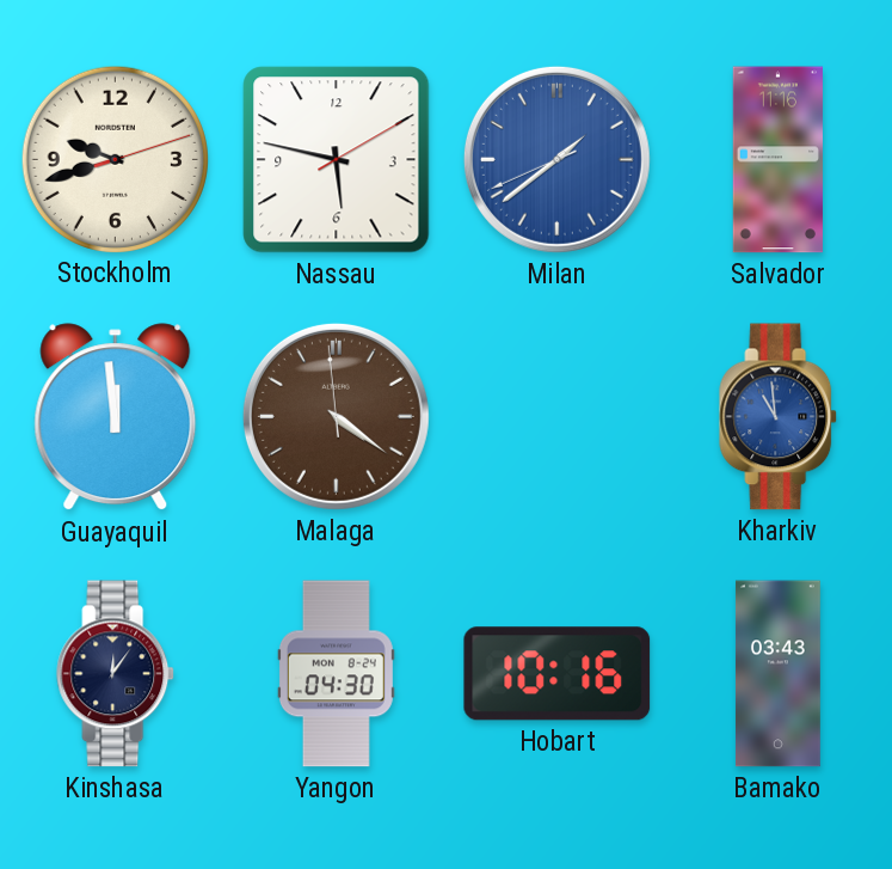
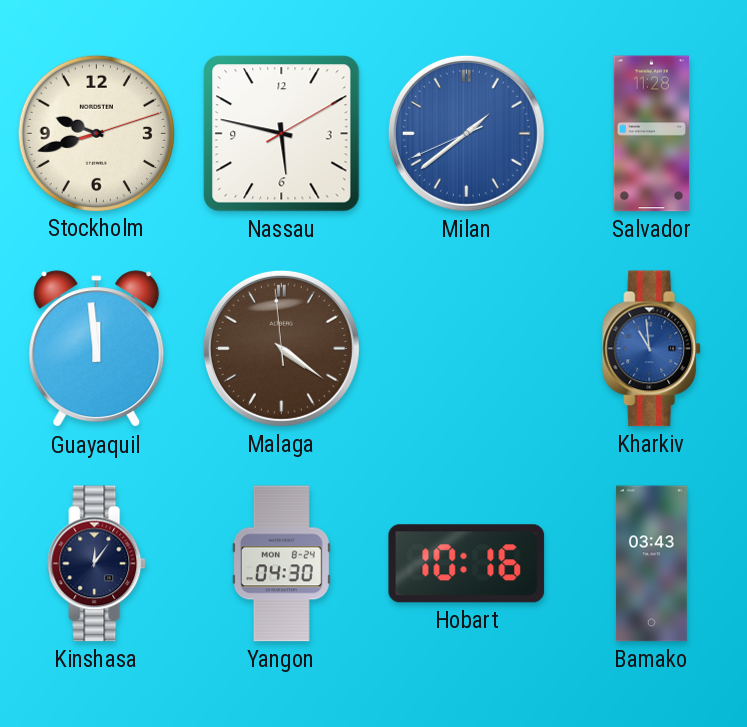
Salvador: 11:16 -> 11:28
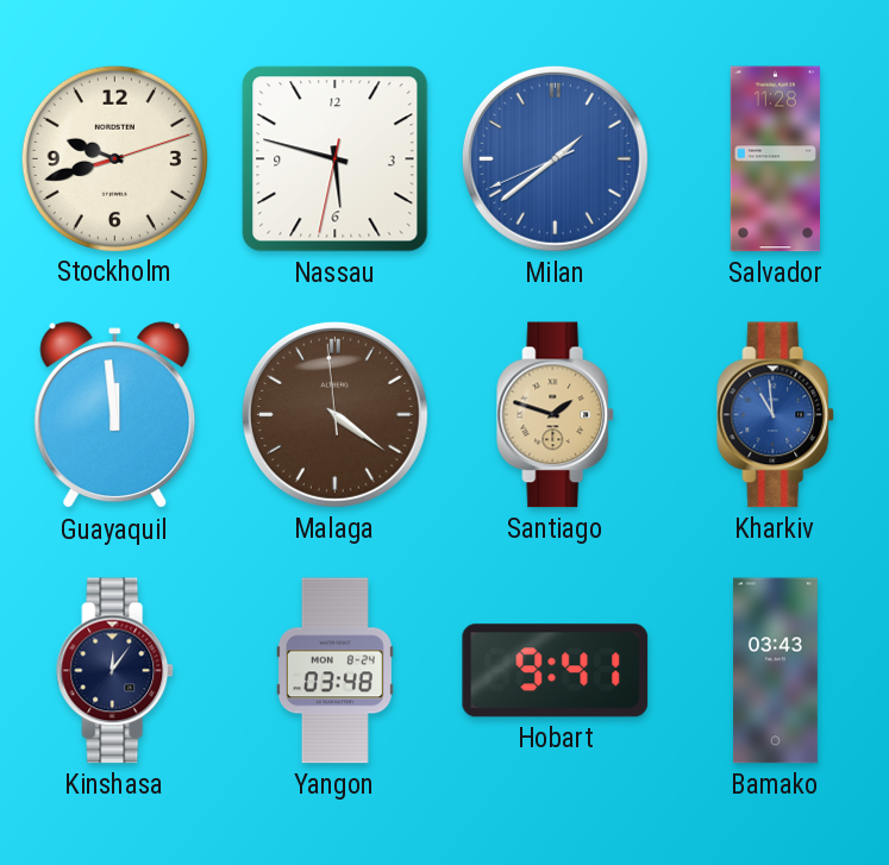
Nassau: 5:47:10 -> 5:47:32
Santiago: none -> 1:48
Yangon: 04:30 -> 03:48
Hobart: 10:16 -> 9:41
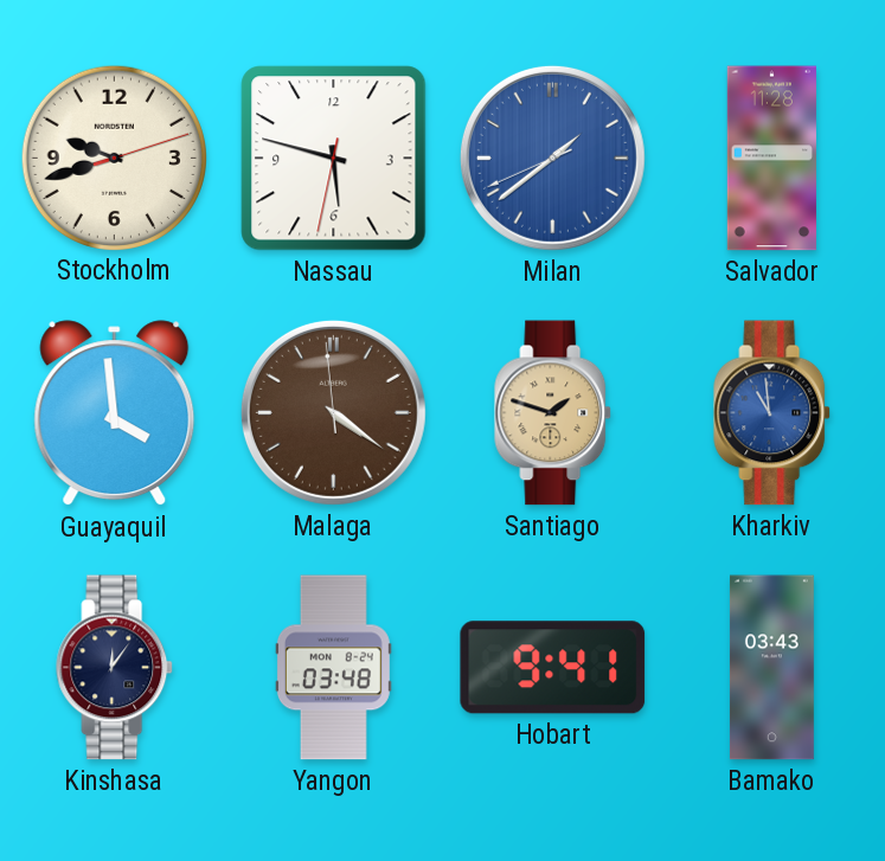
Guayaquil: 11:59 -> 3:59
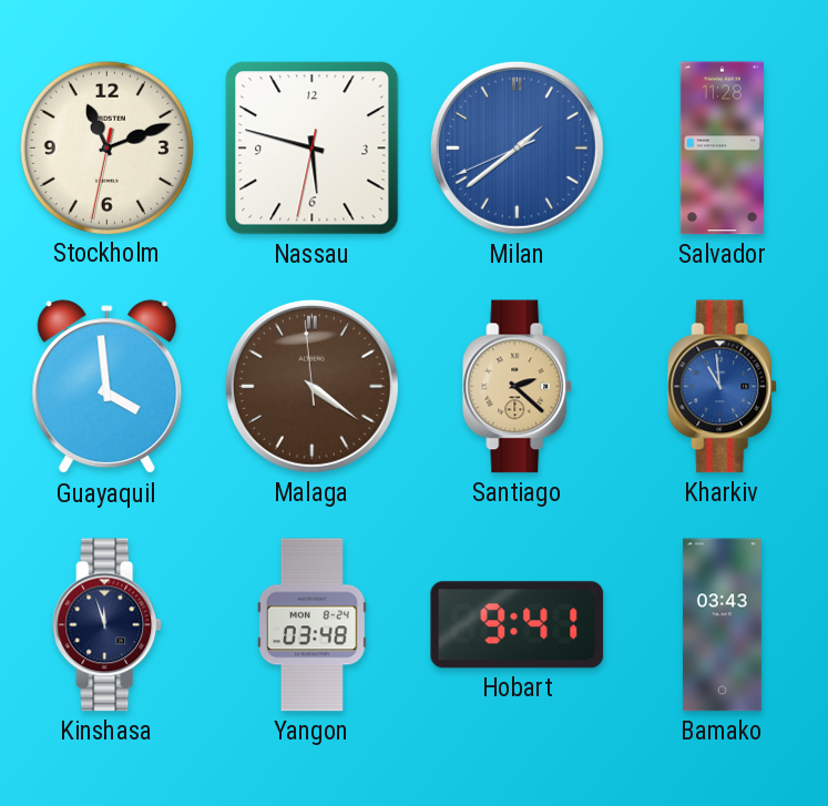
Stockholm: 9:42 -> 11:11
Santiago: 1:48 -> 2:22
Kinshasa: 12:06 -> 11:57
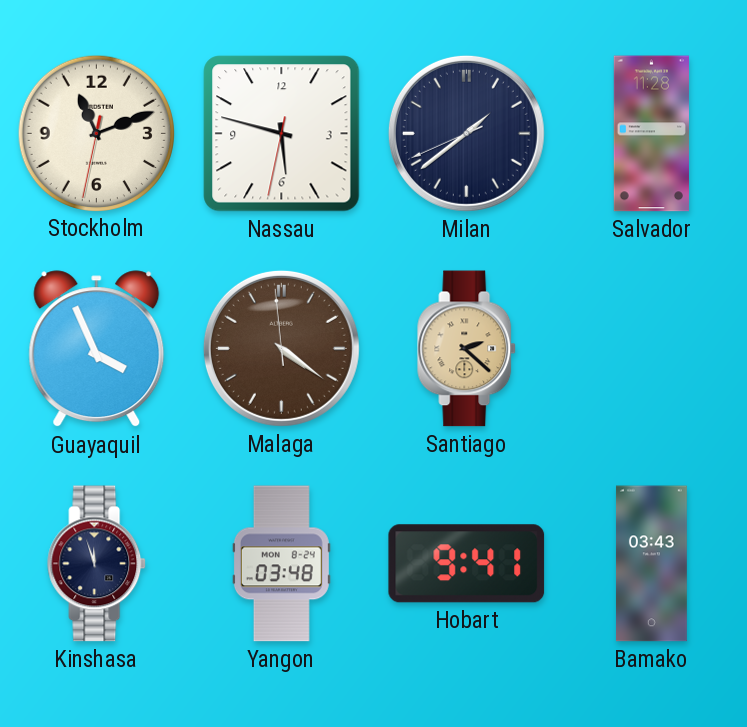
Milan dial: blue -> navy
Guayaquil: 3:59 -> 3:56
Kharkiv: 10:59 -> none
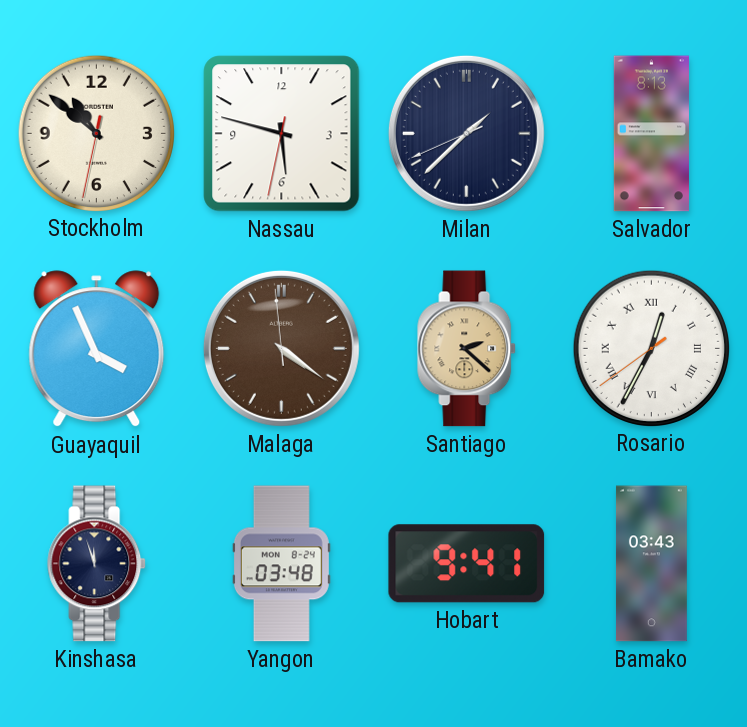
Stockholm: 11:11 -> 10:51
Milan: 1:38 -> 1:37
Salvador: 11:28 -> 8:13
Rosario: none -> 12:34
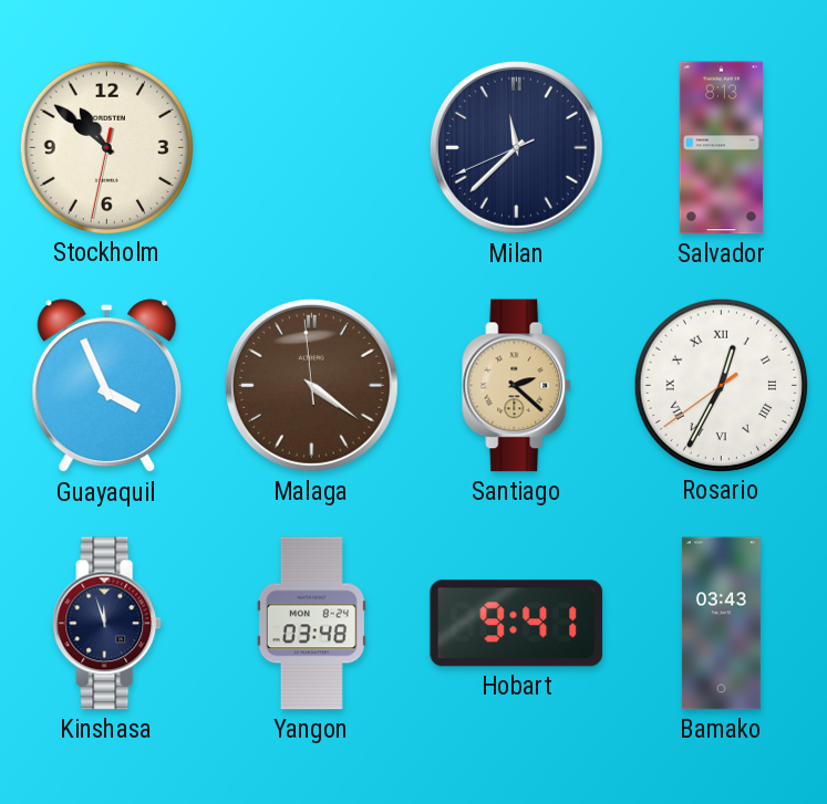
Nassau: 5:47 -> none
Milan: 1:37 -> 11:37
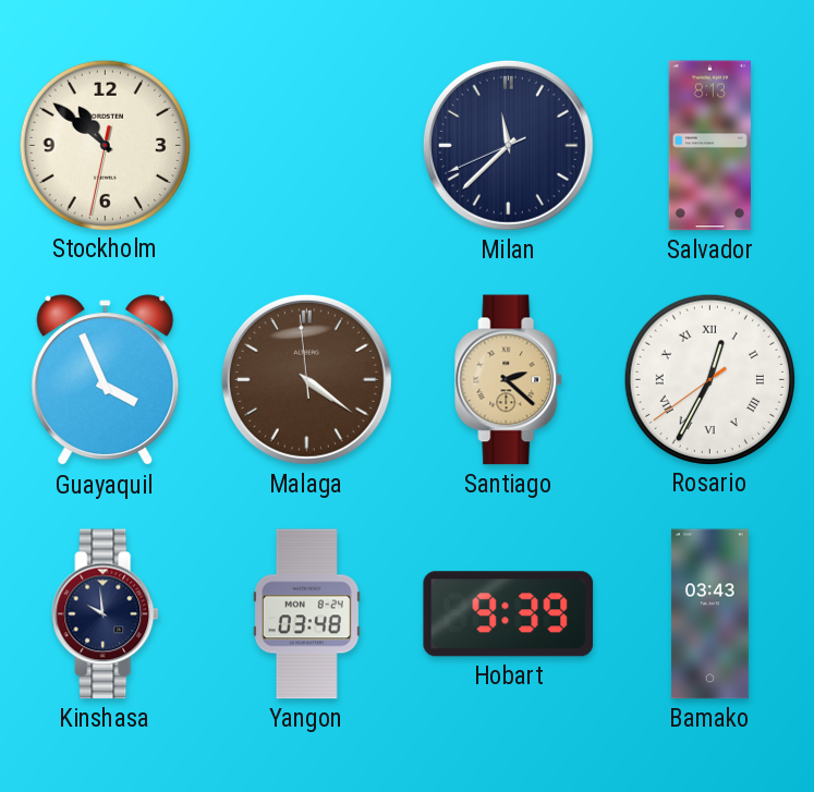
Kinshasa: 11:57 -> 9:59
Hobart: 9:41 -> 9:39
